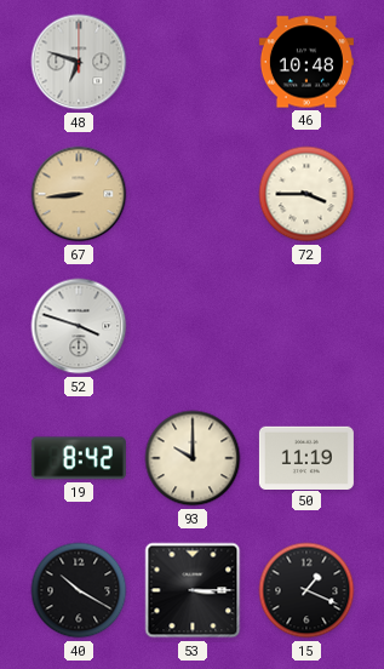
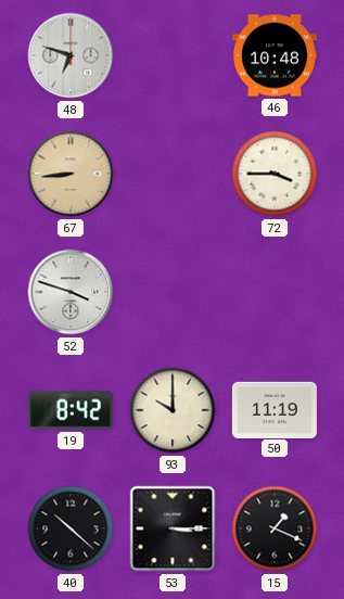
40: 10:20 -> 10:22
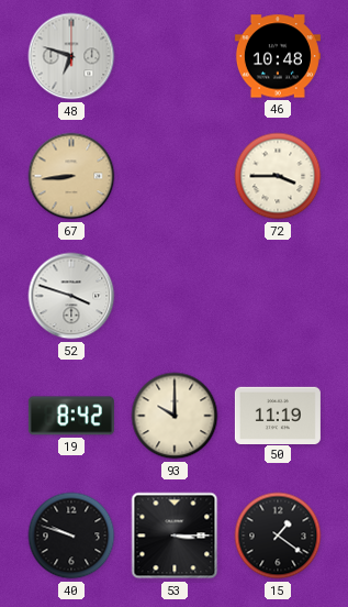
40: 10:22 -> 9:48
15: 1:19 -> 1:21
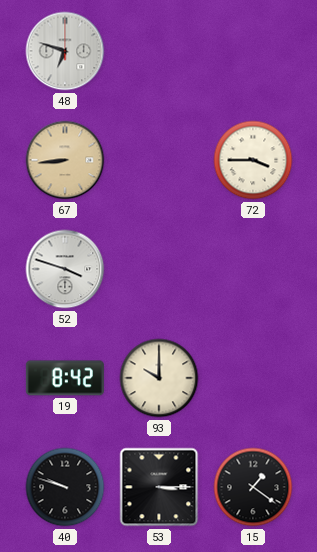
46: 10:48 -> none
50: 11:19 -> none
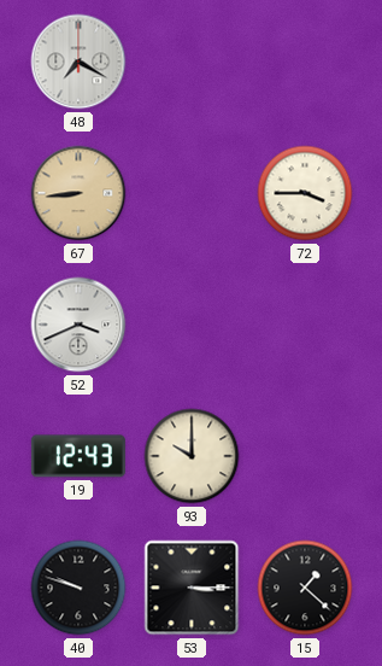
48: 6:48 -> 7:20
52: 3:48 -> 3:41
19: 8:42 -> 12:43
15: 1:21 -> 1:22
